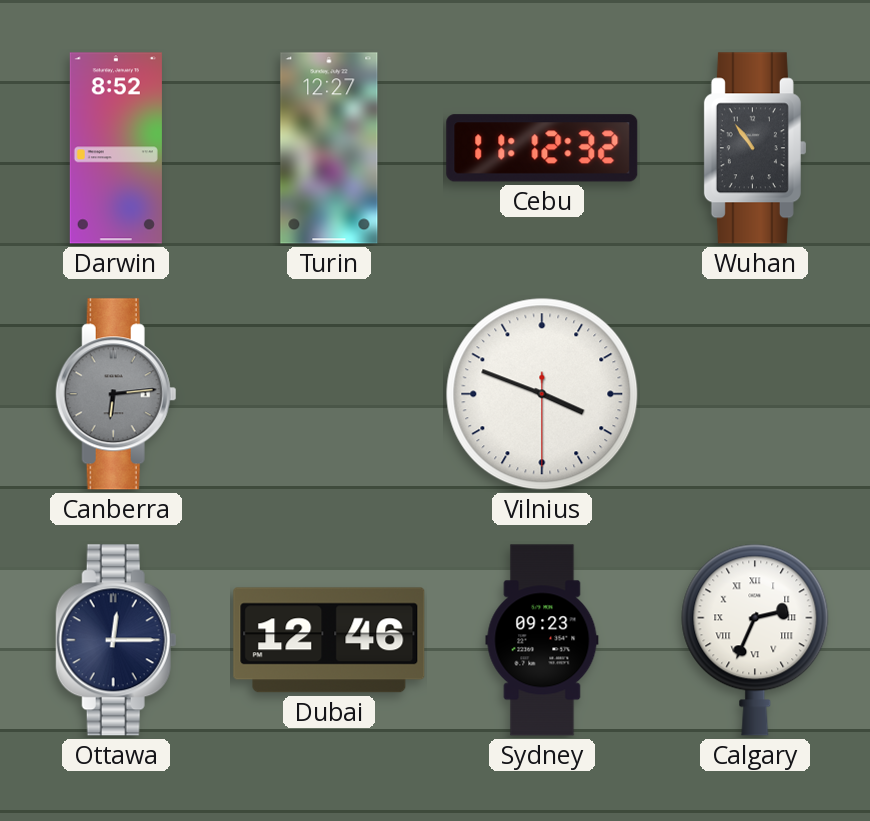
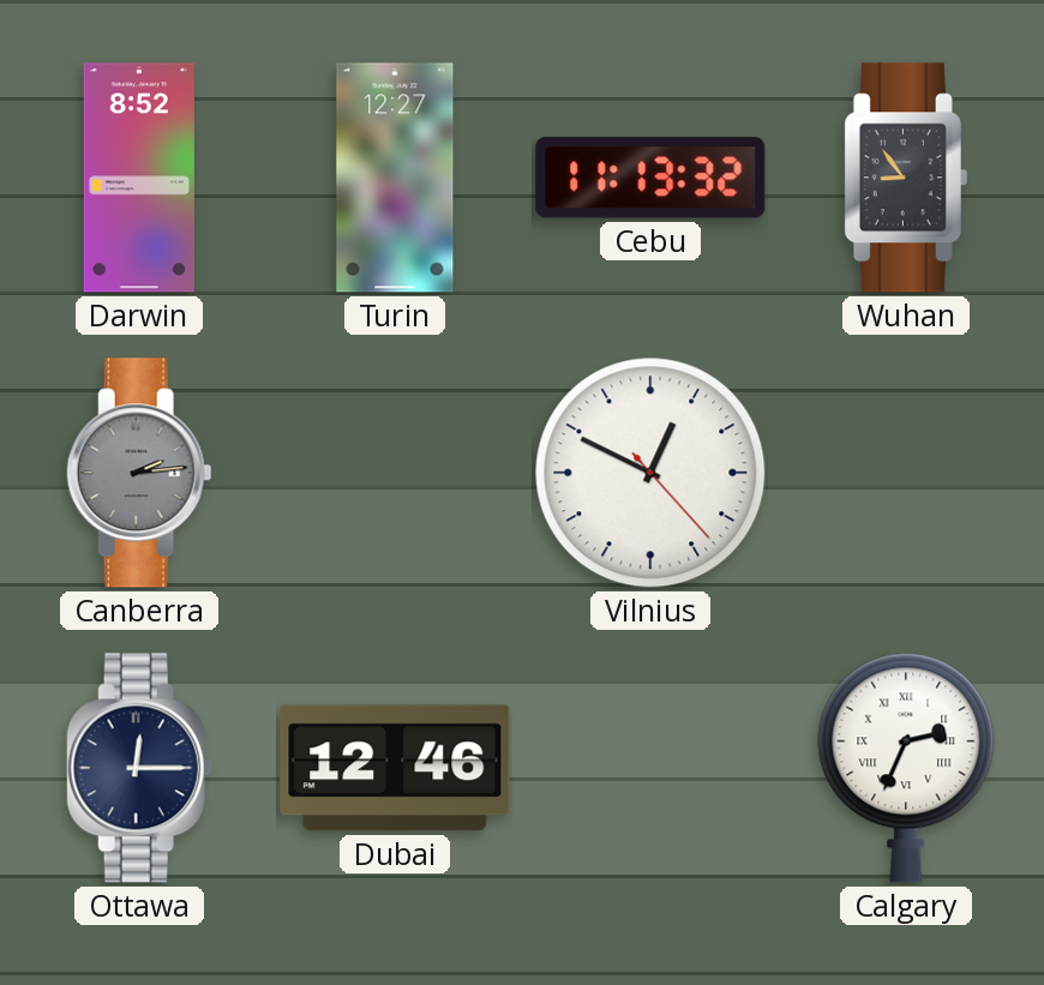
Cebu: 11:12 -> 11:13
Wuhan: 10:54 -> 8:54
Canberra: 6:14 -> 2:14
Vilnius: 3:48 -> 12:49
Sydney: 09:23 -> none
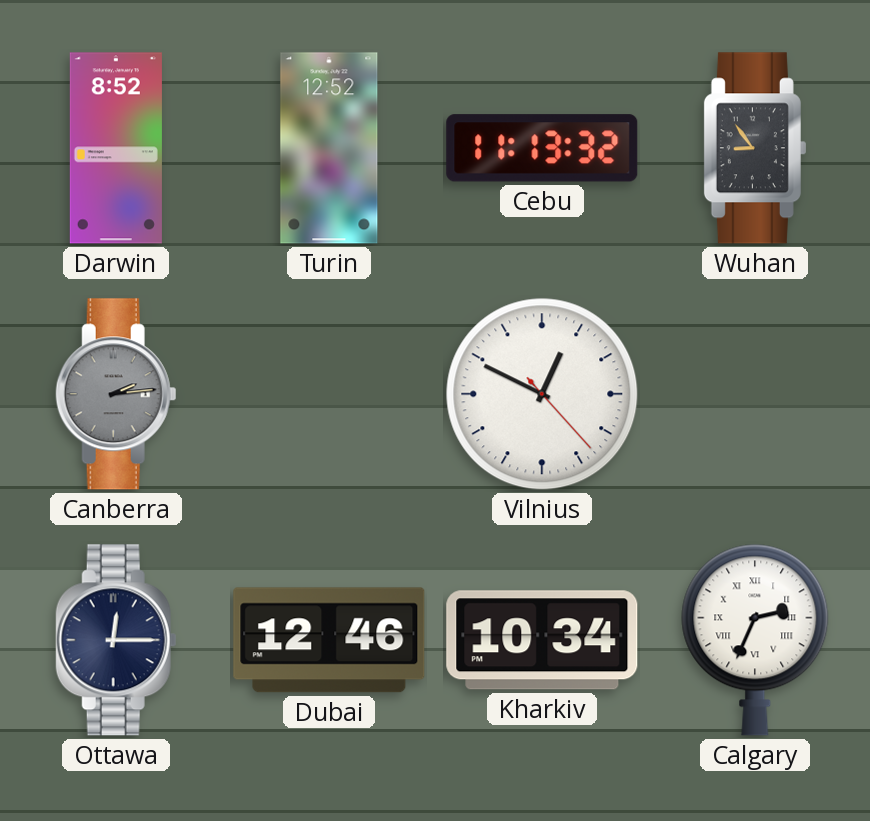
Turin: 12:27 -> 12:52
Kharkiv: none -> 10:34
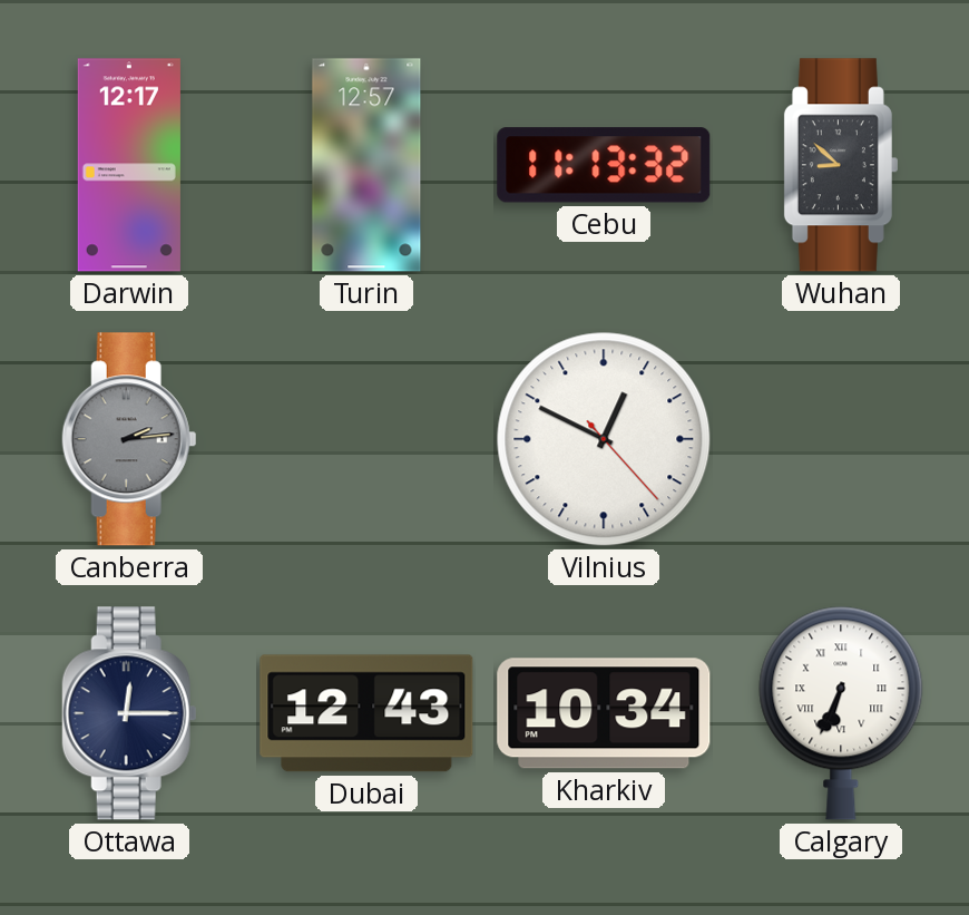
Darwin: 8:52 -> 12:17
Turin: 12:52 -> 12:57
Wuhan: 8:54 -> 8:52
Dubai: 12:46 -> 12:43
Calgary: 2:34 -> 6:34
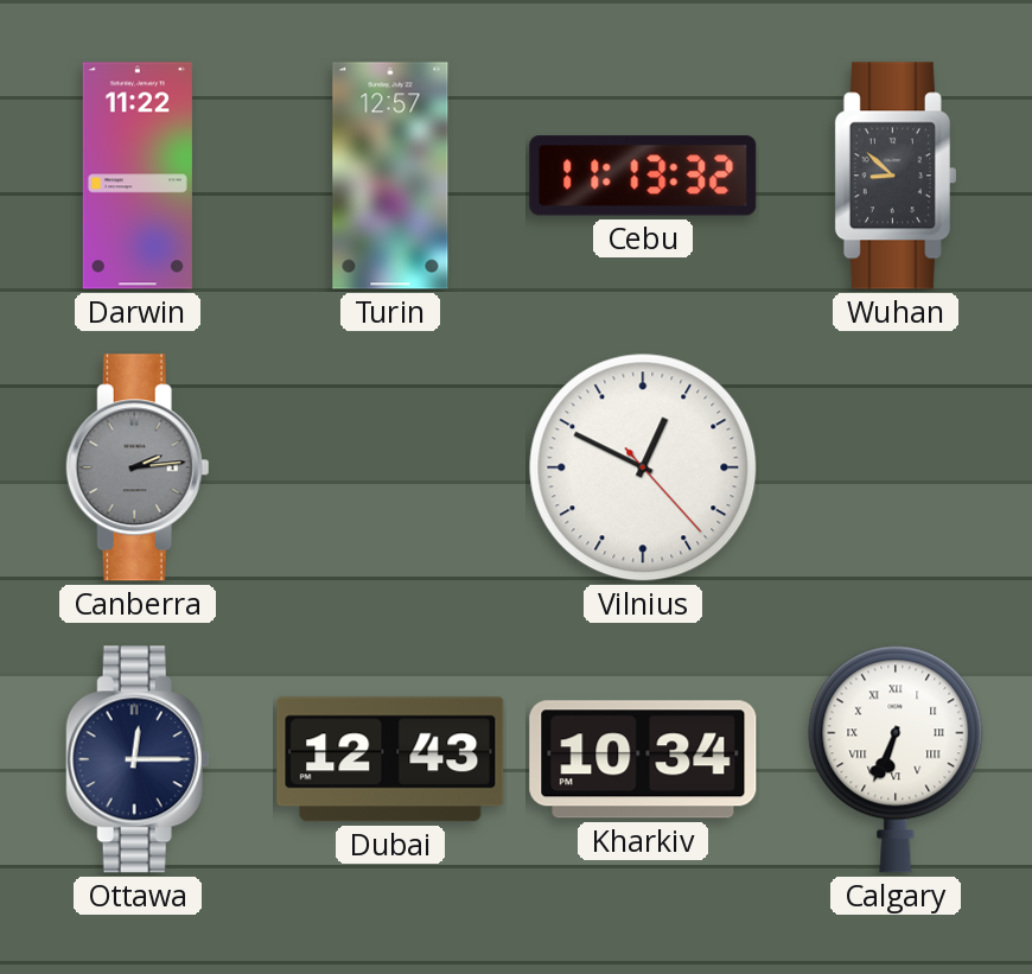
Darwin: 12:17 -> 11:22
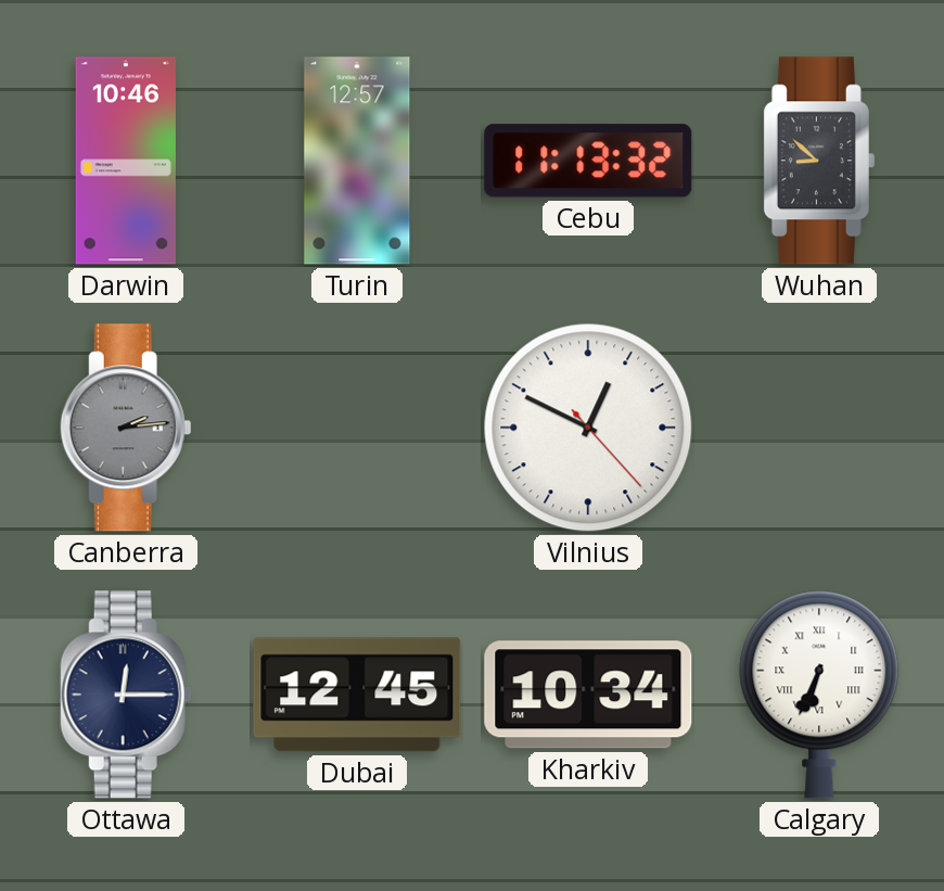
Darwin: 11:22 -> 10:46
Dubai: 12:43 -> 12:45
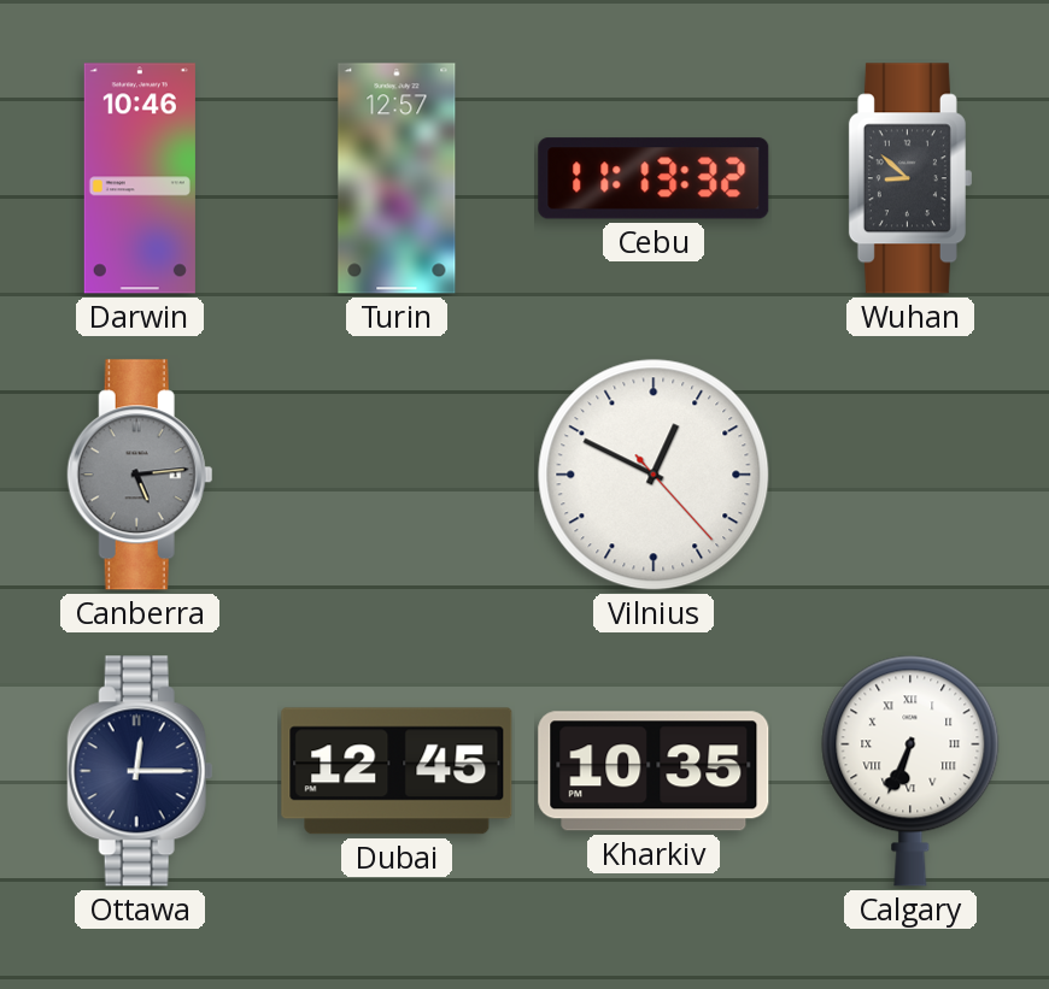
Canberra: 2:14 -> 5:14
Kharkiv: 10:34 -> 10:35
